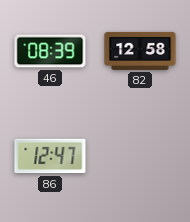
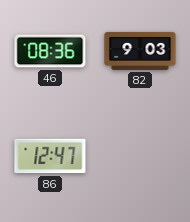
46: 08:39 -> 08:36
82: 12:58 -> 9:03
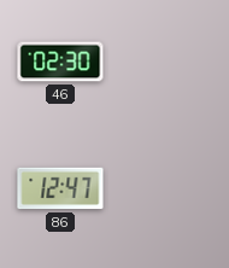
46: 08:36 -> 02:30
82: 9:03 -> none
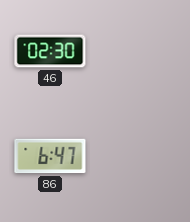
86: 12:47 -> 6:47
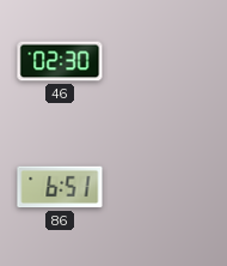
86: 6:47 -> 6:51
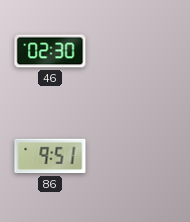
86: 6:51 -> 9:51
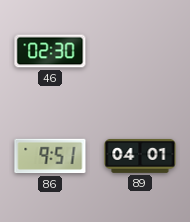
89: none -> 04:01
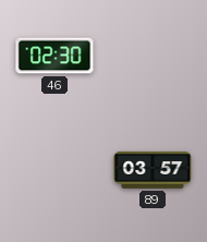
86: 9:51 -> none
89: 04:01 -> 03:57
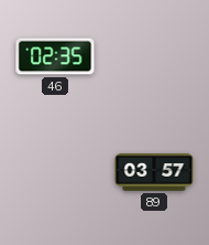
46: 02:30 -> 02:35
